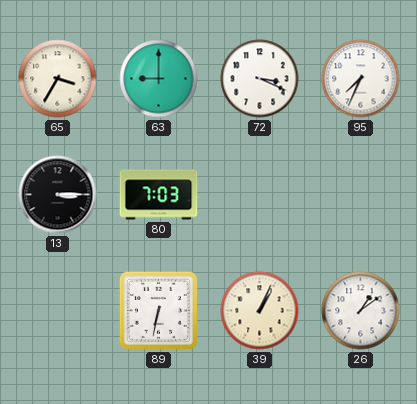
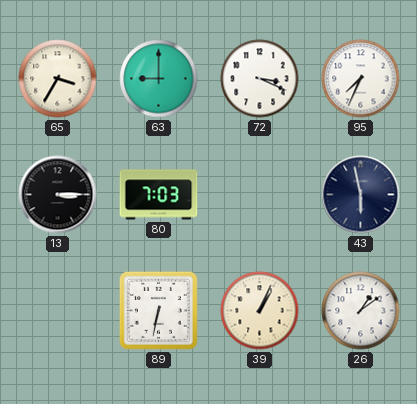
43: none -> 5:58
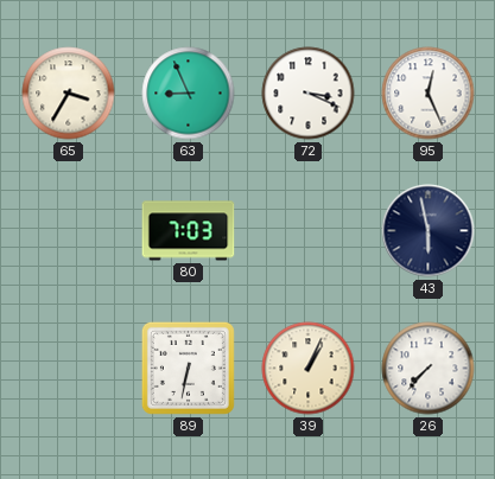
63: 9:00 -> 8:56
95: 7:34 -> 12:26
13: 3:15 -> none
26: 1:09 -> 7:37
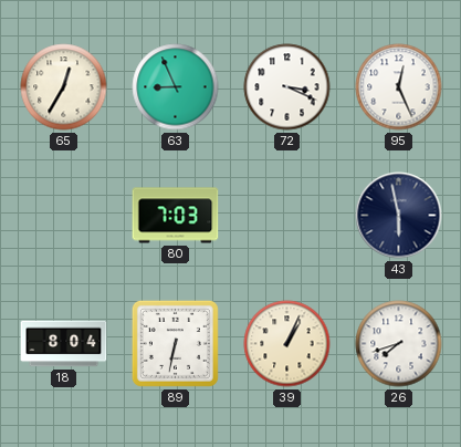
65: 3:35 -> 12:35
18: none -> 8:04
26: 7:37 -> 7:42
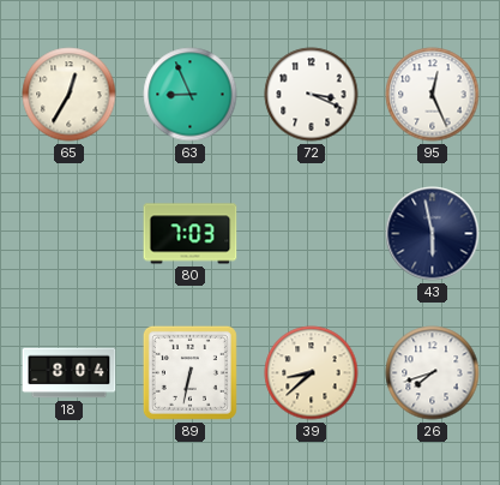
39: 1:04 -> 8:38
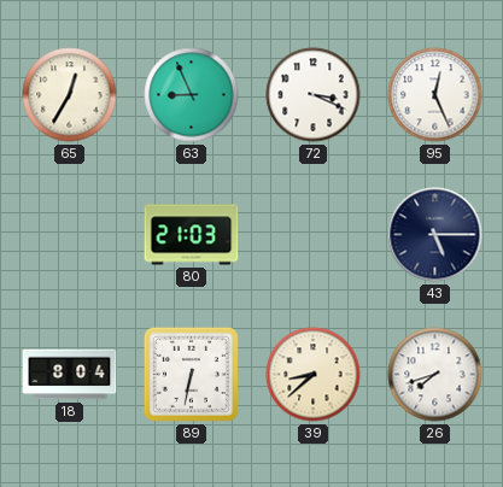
80: 7:03 -> 21:03
43: 5:58 -> 5:15
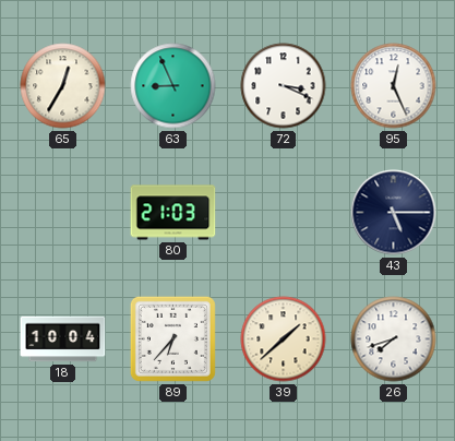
18: 8:04 -> 10:04
89: 6:32 -> 6:37
39: 8:38 -> 1:38
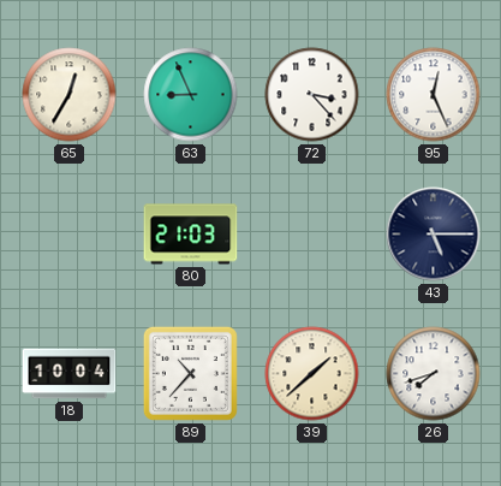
72: 3:19 -> 3:23
89: 6:37 -> 10:37
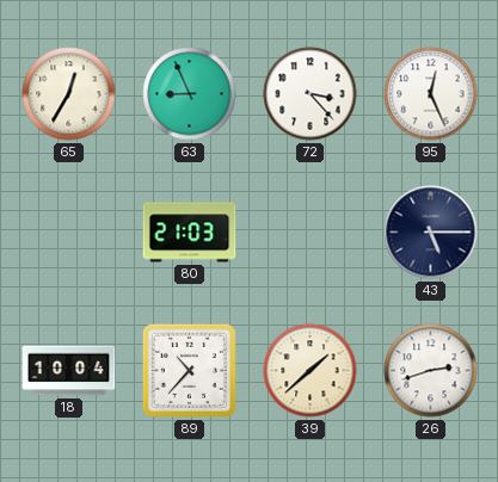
26: 7:42 -> 2:42
